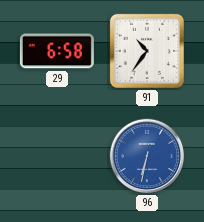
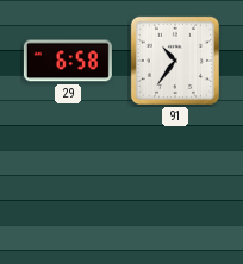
96: 6:32 -> none
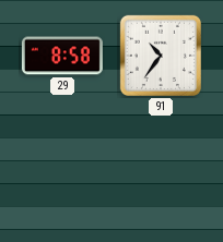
29: 6:58 -> 8:58
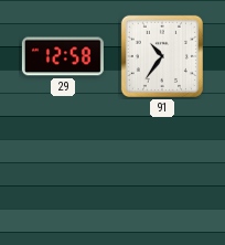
29: 8:58 -> 12:58
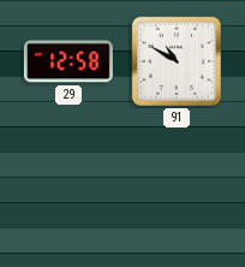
91: 10:36 -> 10:50
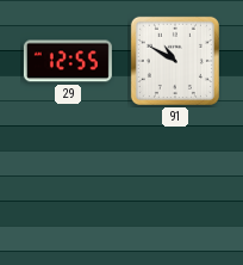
29: 12:58 -> 12:55
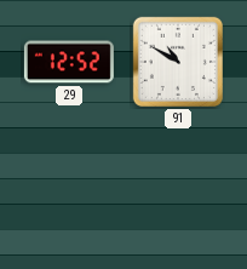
29: 12:55 -> 12:52
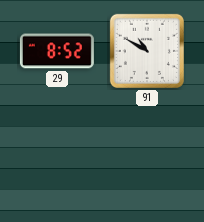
29: 12:52 -> 8:52
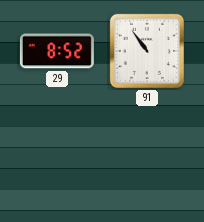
91: 10:50 -> 10:54
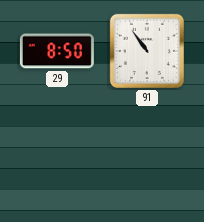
29: 8:52 -> 8:50
